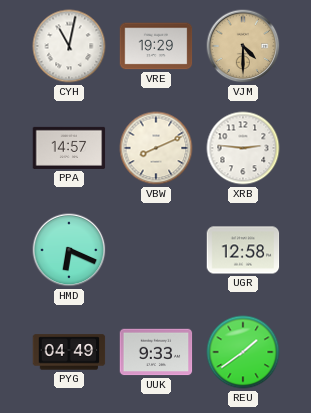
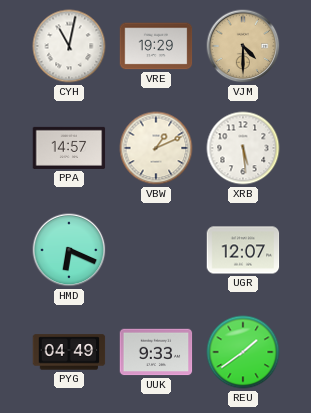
VBW: 8:11 -> 1:11
XRB: 2:46 -> 5:29
UGR: 12:58 -> 12:07
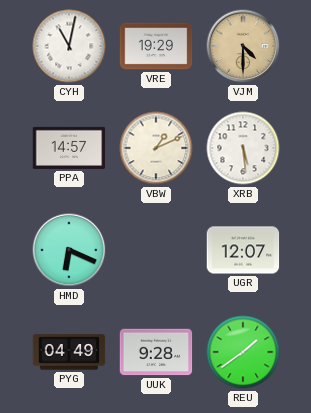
UUK: 9:33 -> 9:28
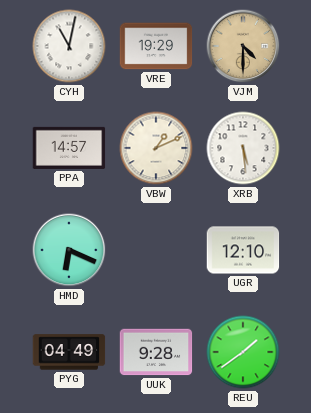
UGR: 12:07 -> 12:10
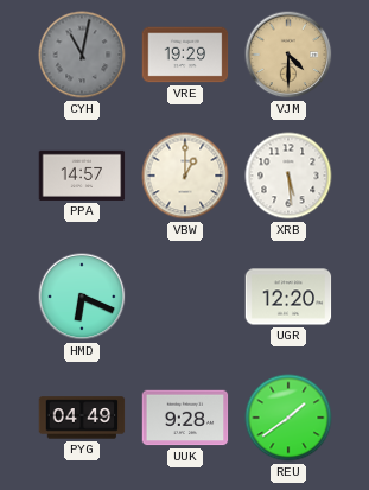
CYH dial: white -> grey
VBW: 1:11 -> 1:00
UGR: 12:10 -> 12:20
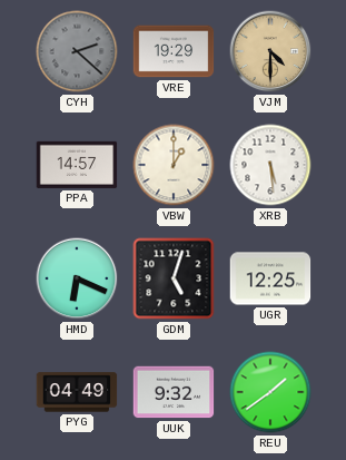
CYH: 11:02 -> 2:22
GDM: none -> 5:03
UGR: 12:20 -> 12:25
UUK: 9:28 -> 9:32
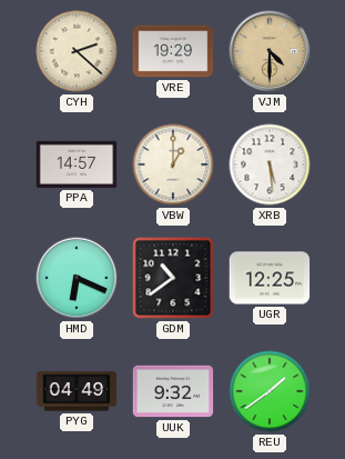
CYH dial: grey -> cream
GDM: 5:03 -> 10:39
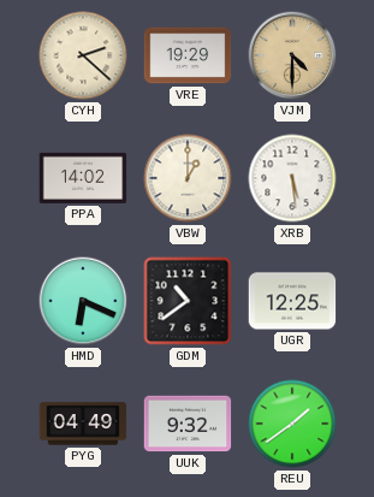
PPA: 14:57 -> 14:02
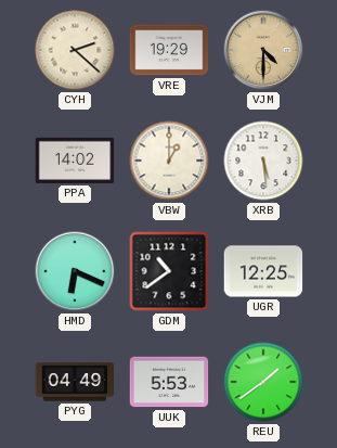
UUK: 9:32 -> 5:53
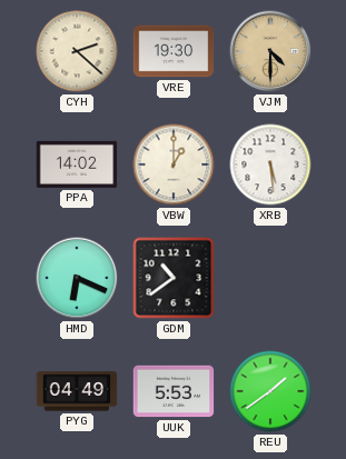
VRE: 19:29 -> 19:30
UGR: 12:25 -> none
